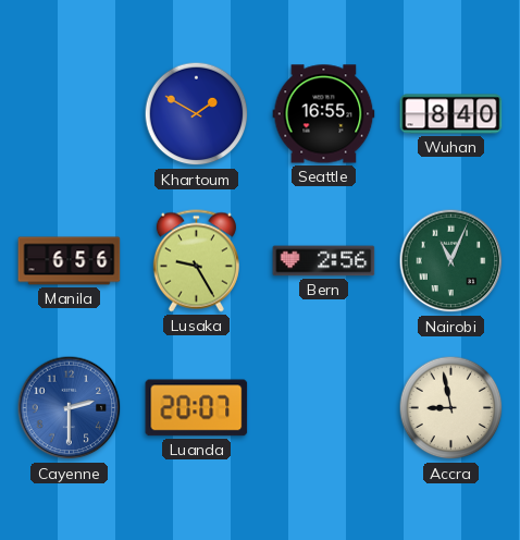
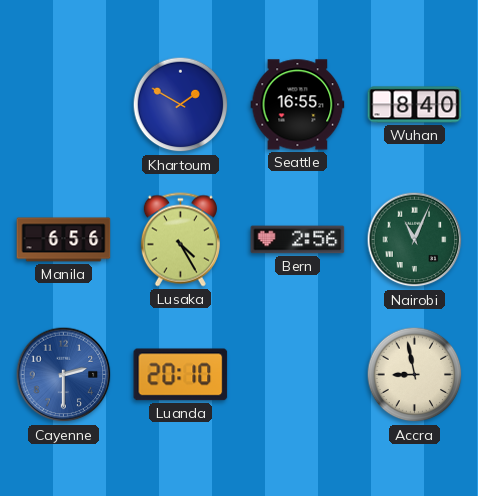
Lusaka: 9:25 -> 4:25
Luanda: 20:07 -> 20:10
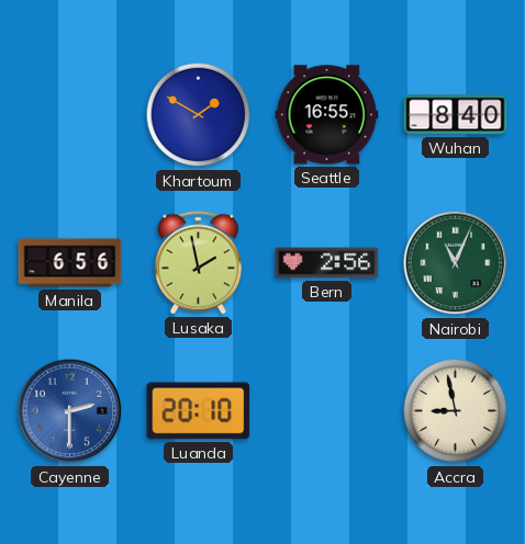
Lusaka: 4:25 -> 1:58
